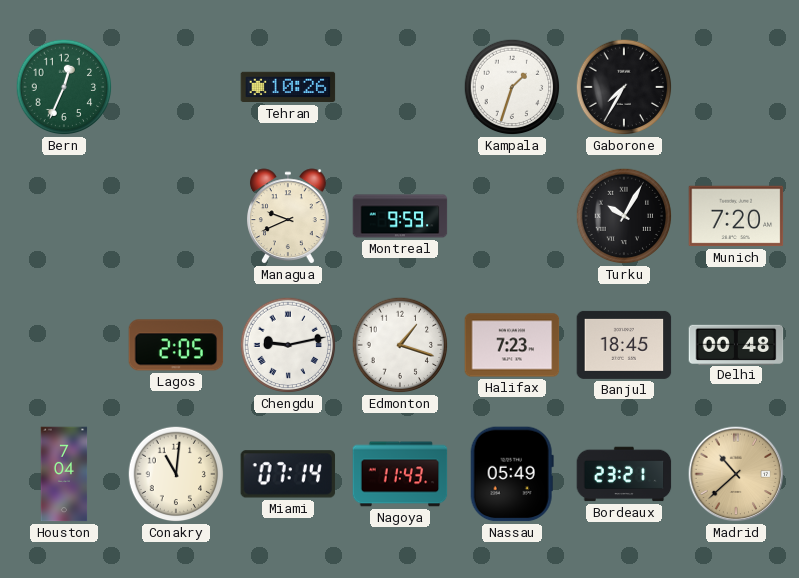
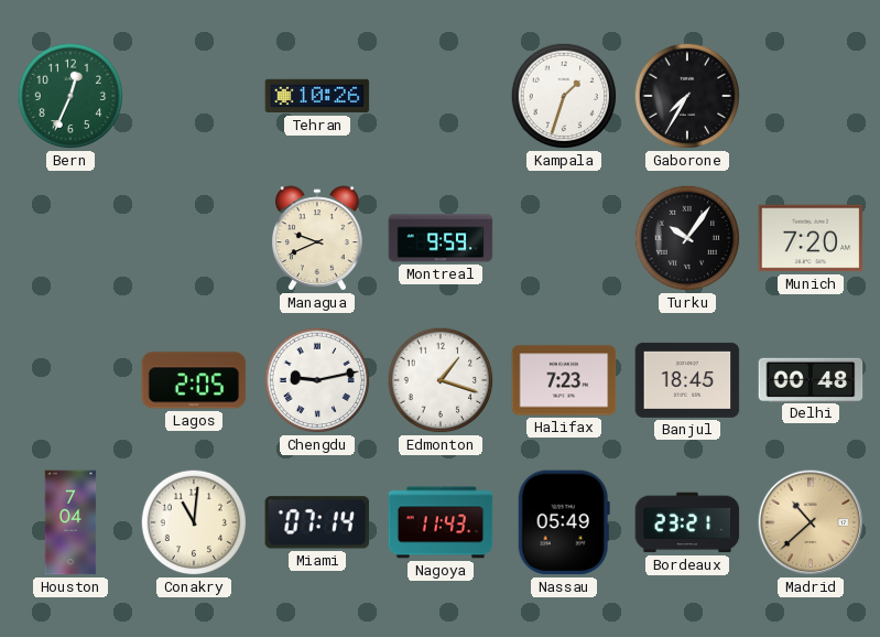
Turku: 10:05 -> 10:06
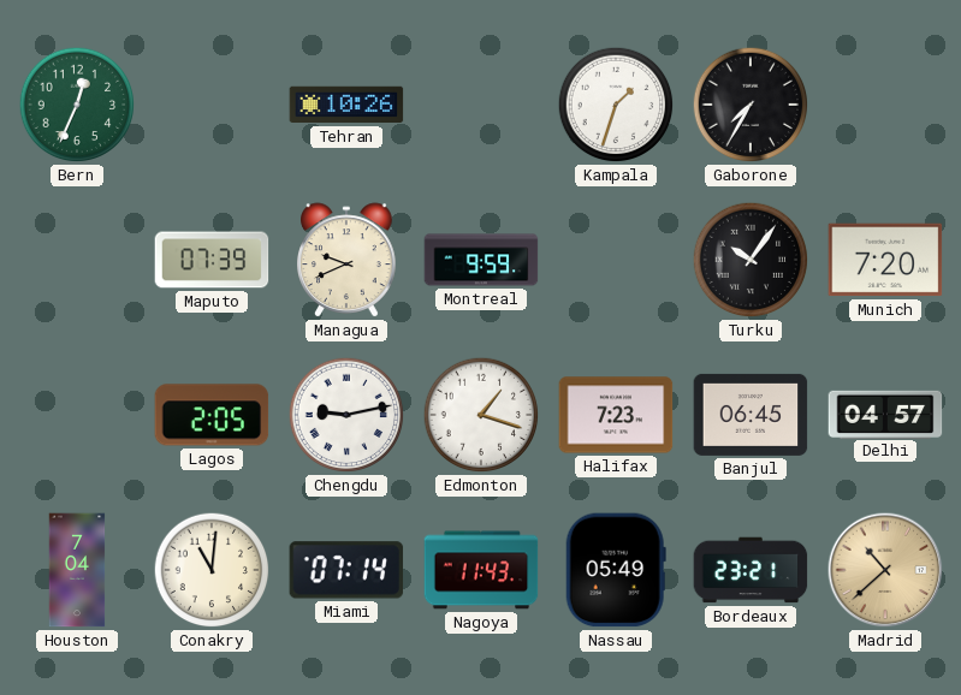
Maputo: none -> 07:39
Banjul: 18:45 -> 06:45
Delhi: 00:48 -> 04:57
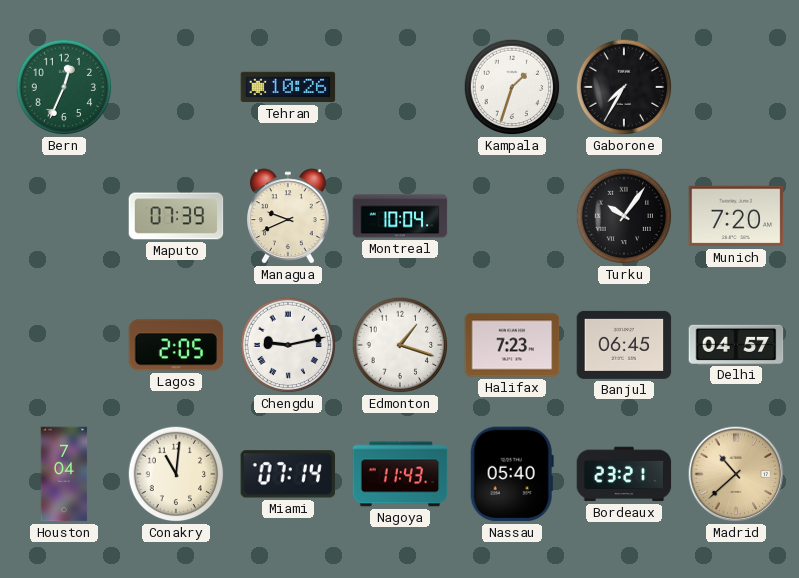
Montreal: 9:59 -> 10:04
Nassau: 05:49 -> 05:40
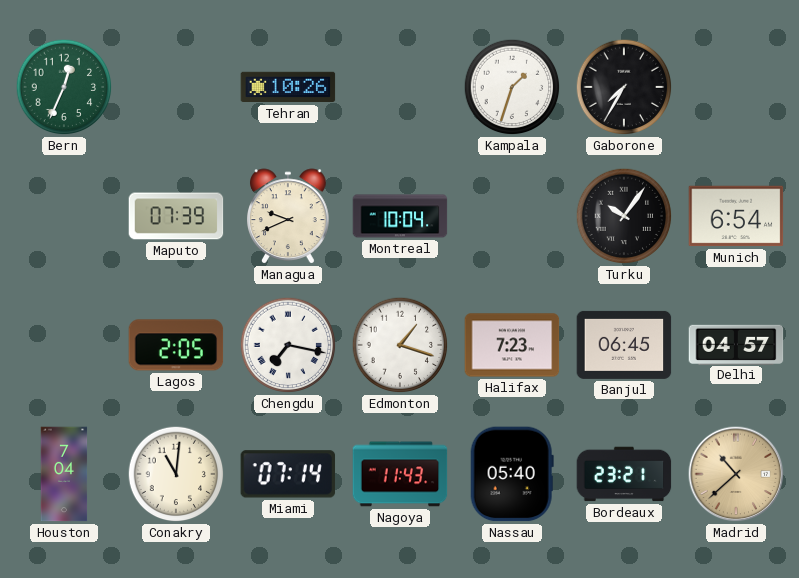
Munich: 7:20 -> 6:54
Chengdu: 9:13 -> 7:17
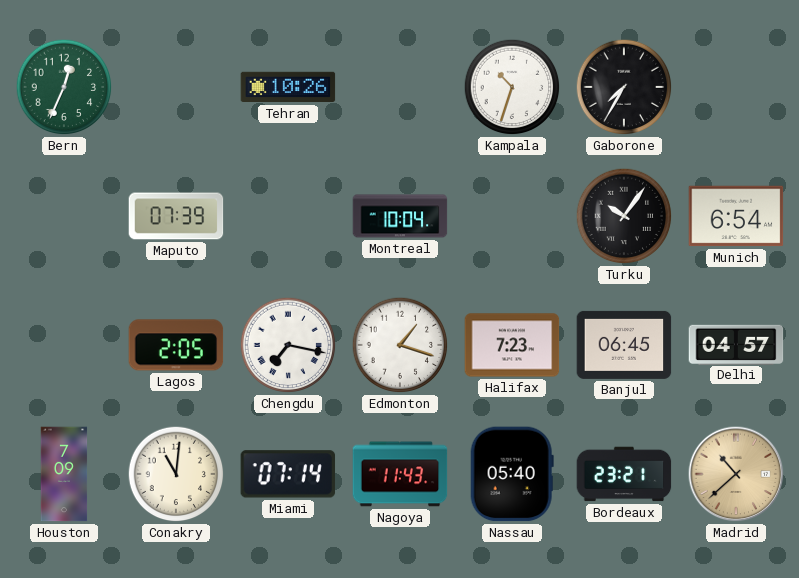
Kampala: 1:33 -> 10:33
Managua: 9:41 -> none
Houston: 7:04 -> 7:09
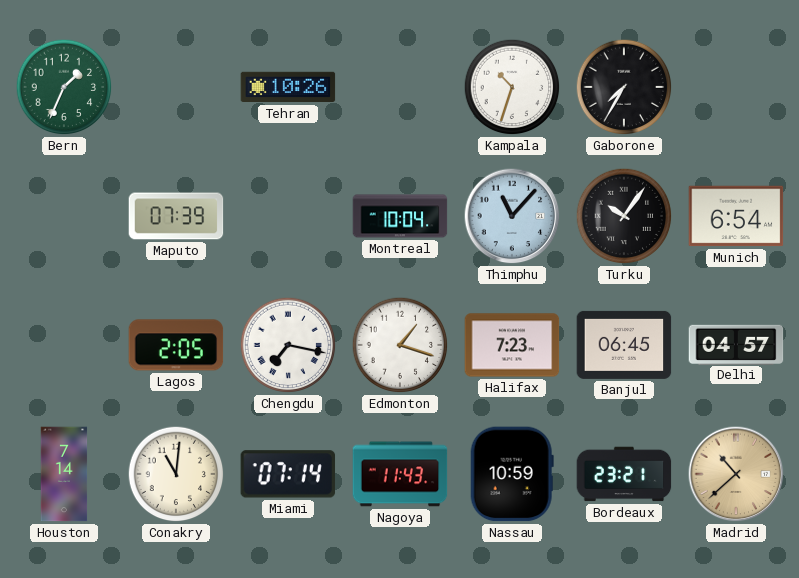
Bern: 12:34 -> 1:34
Thimphu: none -> 11:07
Houston: 7:09 -> 7:14
Nassau: 05:40 -> 10:59
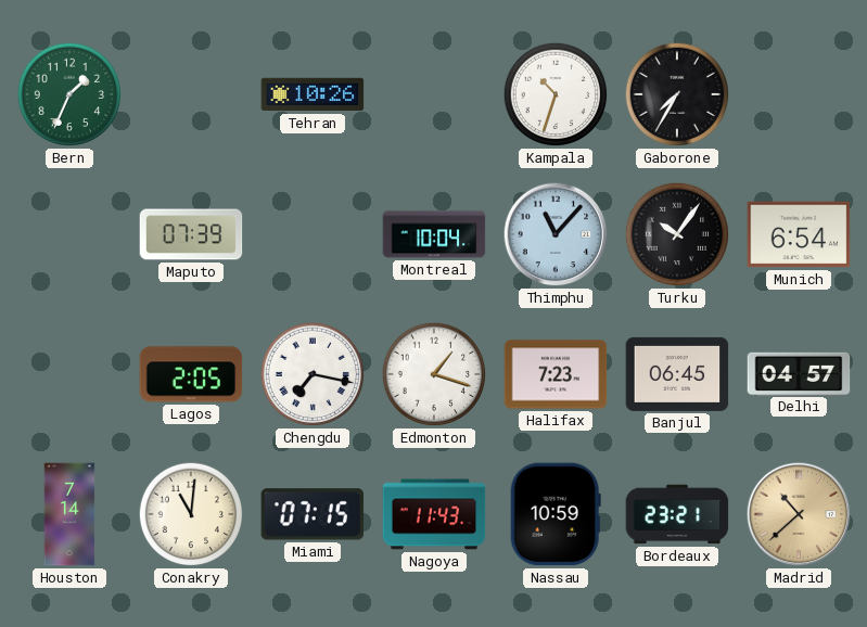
Miami: 07:14 -> 07:15
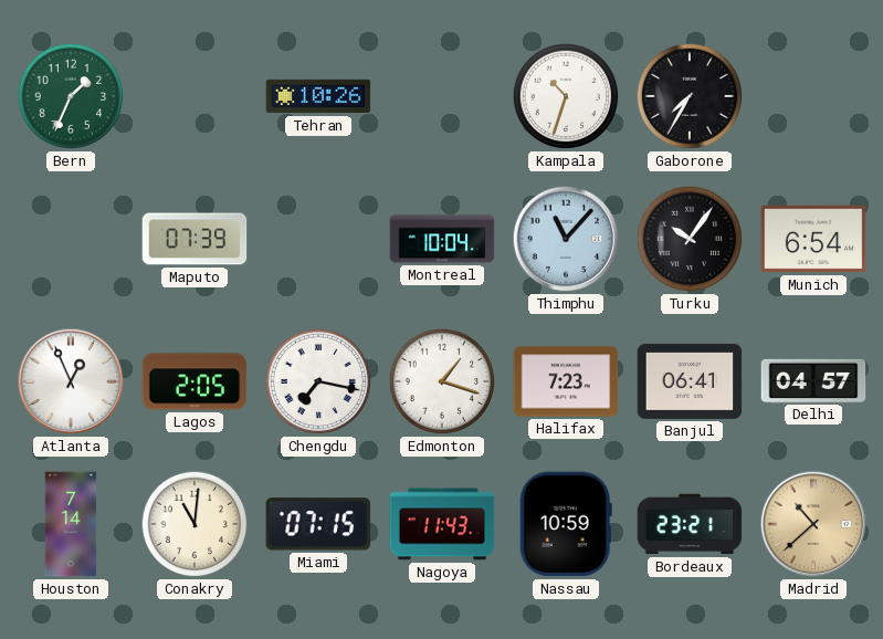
Atlanta: none -> 12:56
Banjul: 06:45 -> 06:41
